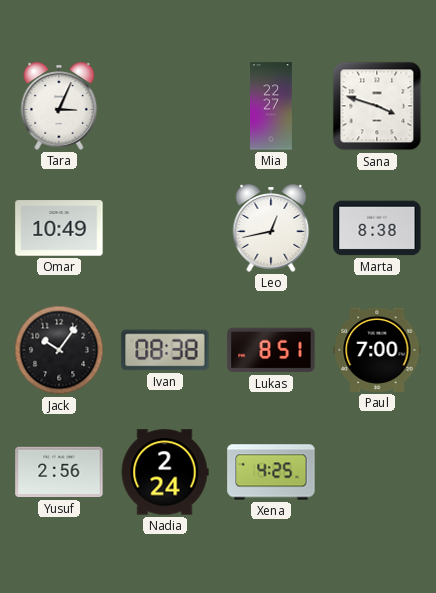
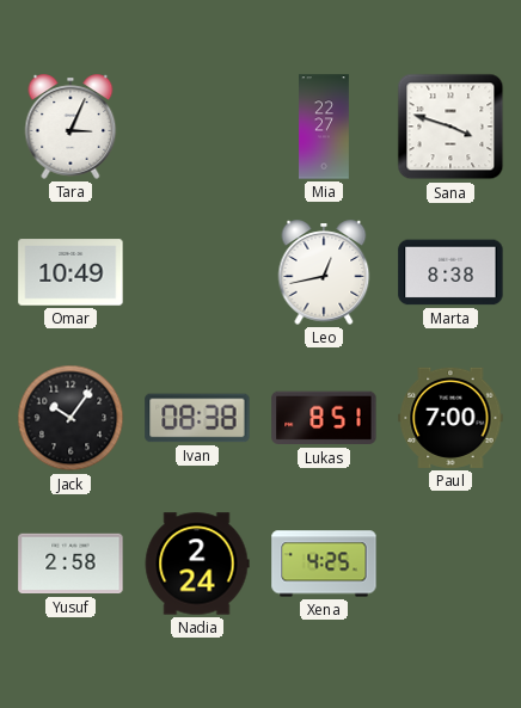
Yusuf: 2:56 -> 2:58
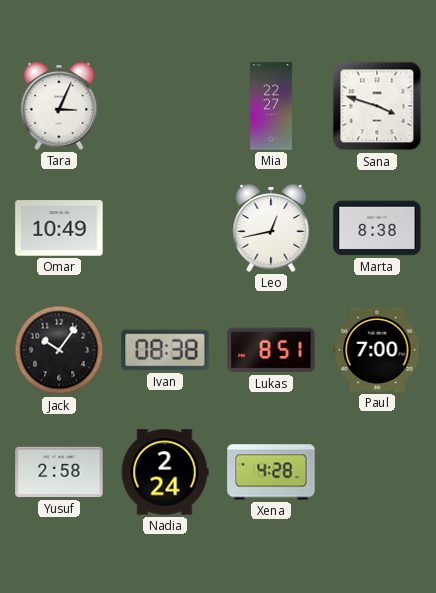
Xena: 4:25 -> 4:28
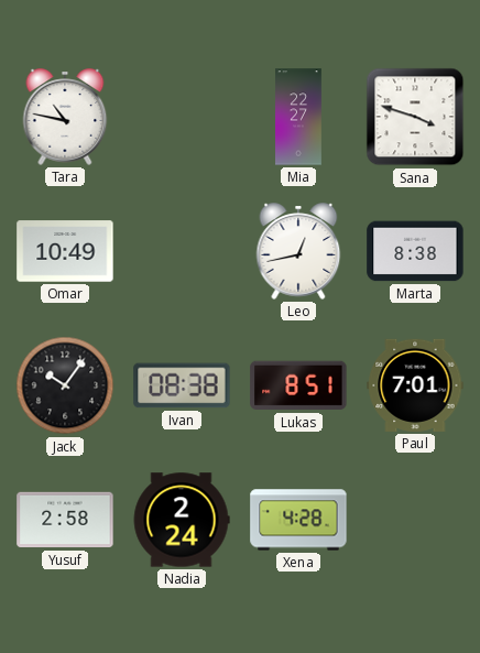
Tara: 3:04 -> 10:47
Paul: 7:00 -> 7:01
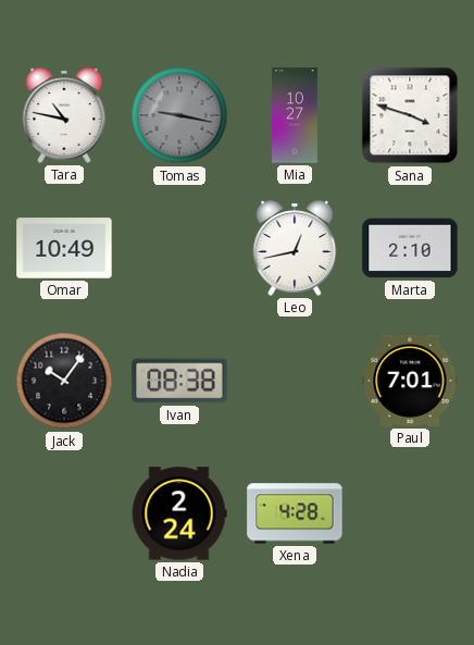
Tomas: none -> 9:17
Mia: 22:27 -> 10:27
Marta: 8:38 -> 2:10
Lukas: 8:51 -> none
Yusuf: 2:58 -> none
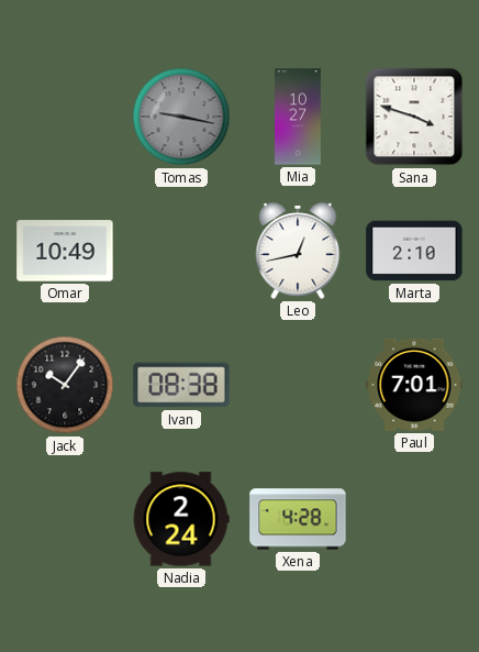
Tara: 10:47 -> none
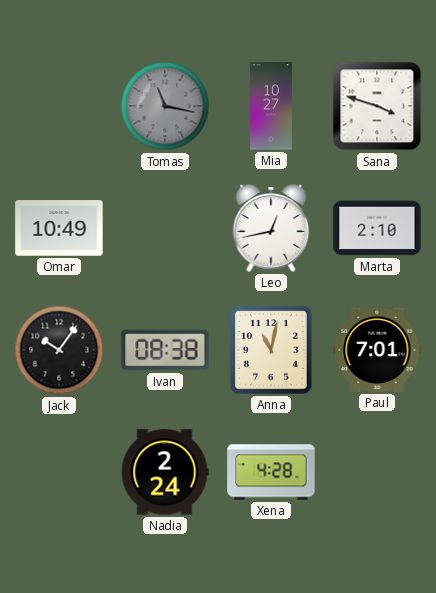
Tomas: 9:17 -> 11:17
Anna: none -> 11:02
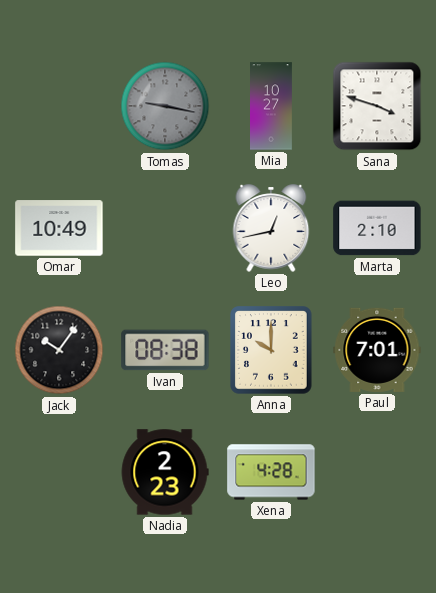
Tomas: 11:17 -> 9:17
Anna: 11:02 -> 10:00
Nadia: 2:24 -> 2:23
